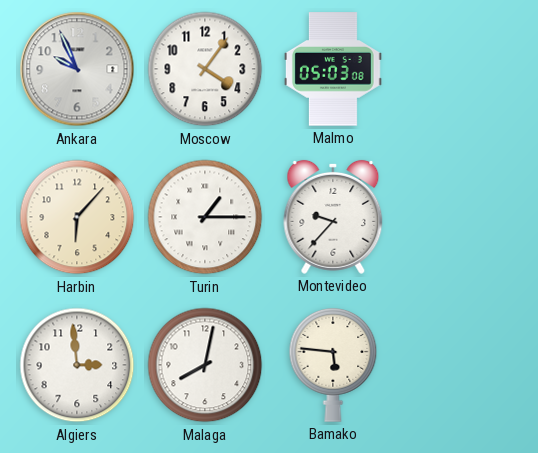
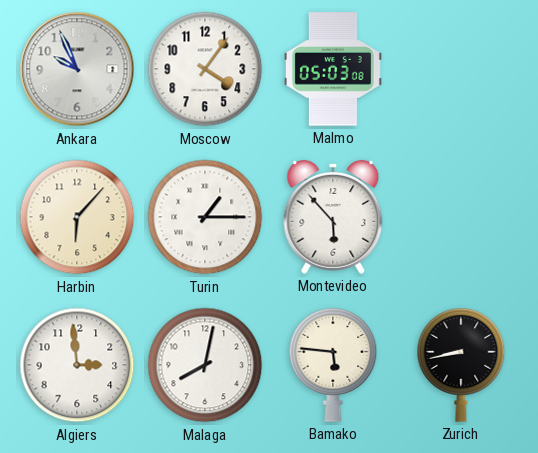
Montevideo: 9:37 -> 5:53
Zurich: none -> 8:43
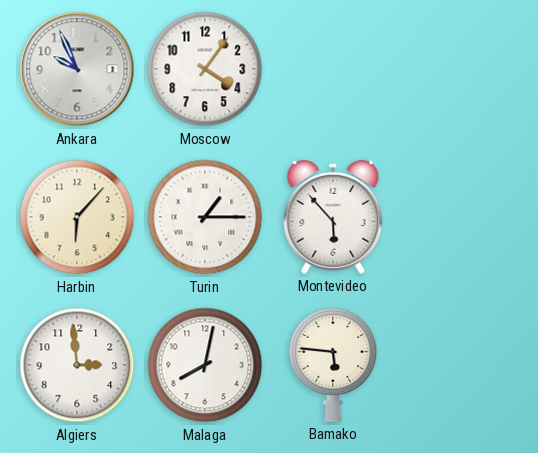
Malmo: 05:03 -> none
Zurich: 8:43 -> none
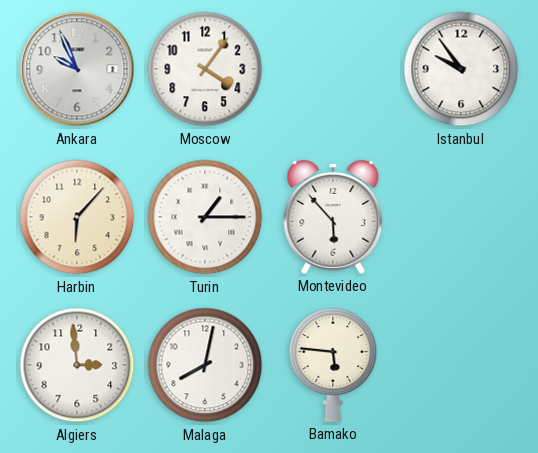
Istanbul: none -> 9:54
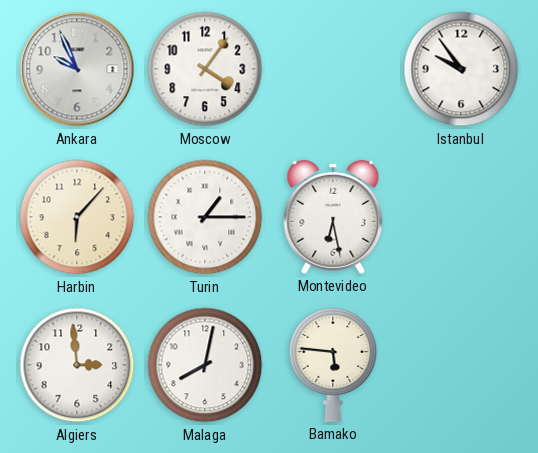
Montevideo: 5:53 -> 6:28
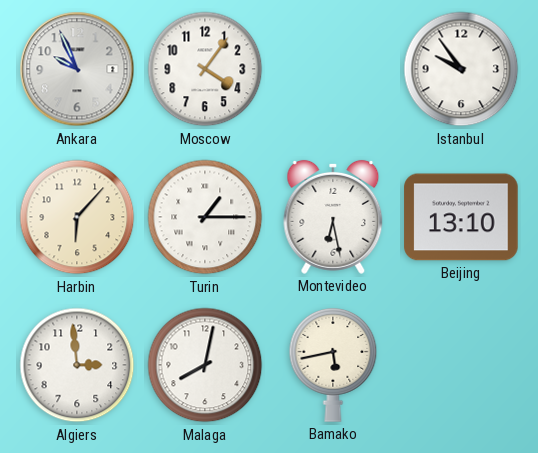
Beijing: none -> 13:10
Bamako: 5:46 -> 5:43
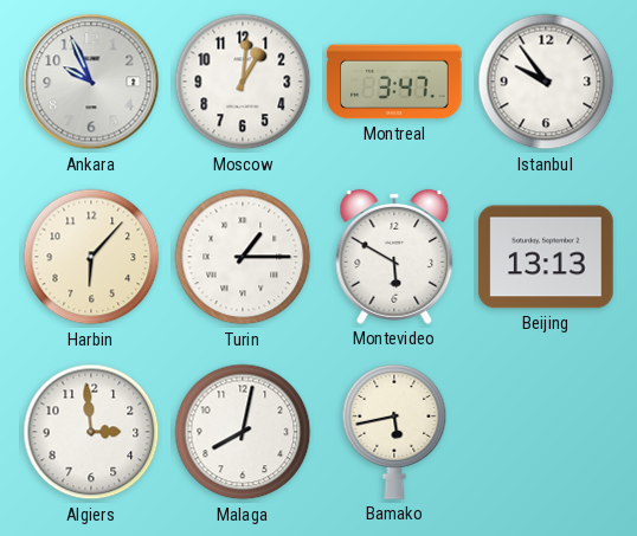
Moscow: 4:06 -> 1:01
Montreal: none -> 3:47
Montevideo: 6:28 -> 5:50
Beijing: 13:10 -> 13:13
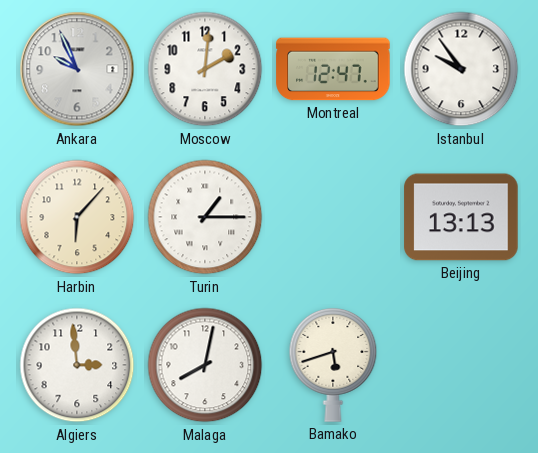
Moscow: 1:01 -> 2:01
Montreal: 3:47 -> 12:47
Montevideo: 5:50 -> none
Bamako: 5:43 -> 5:42
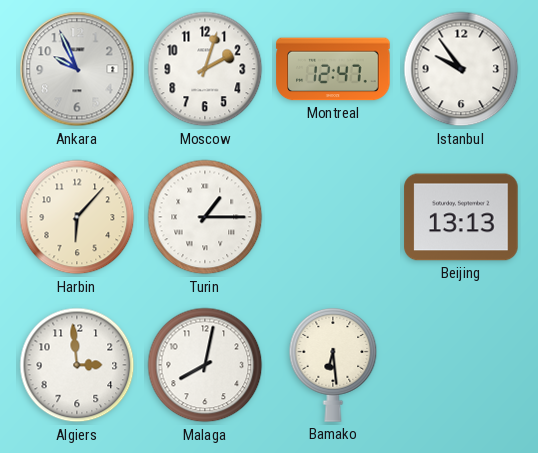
Moscow: 2:01 -> 2:03
Bamako: 5:42 -> 6:29
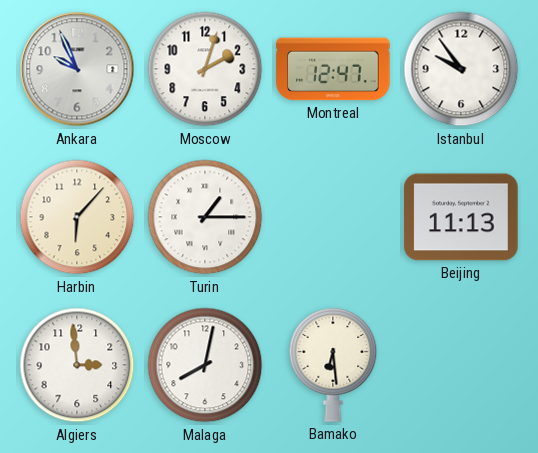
Beijing: 13:13 -> 11:13
